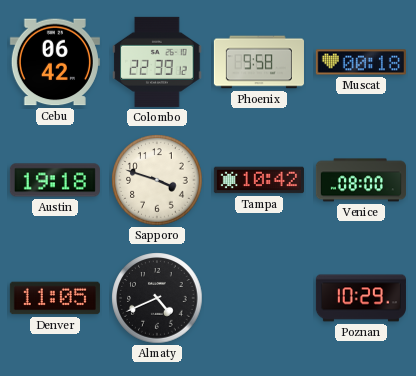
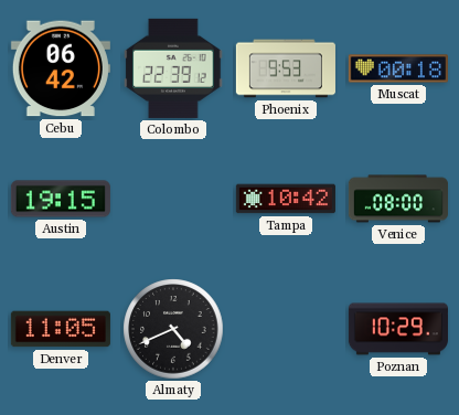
Phoenix: 9:58 -> 9:53
Austin: 19:18 -> 19:15
Sapporo: 3:48 -> none
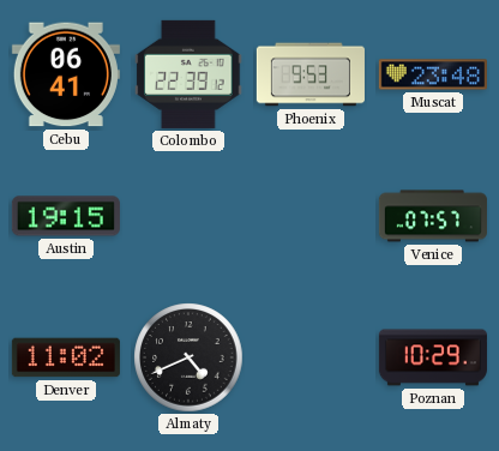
Cebu: 06:42 -> 06:41
Muscat: 00:18 -> 23:48
Tampa: 10:42 -> none
Venice: 08:00 -> 07:57
Denver: 11:05 -> 11:02
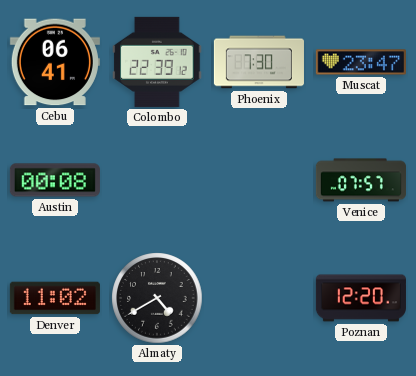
Phoenix: 9:53 -> 7:30
Muscat: 23:48 -> 23:47
Austin: 19:15 -> 00:08
Almaty: 4:41 -> 4:40
Poznan: 10:29 -> 12:20
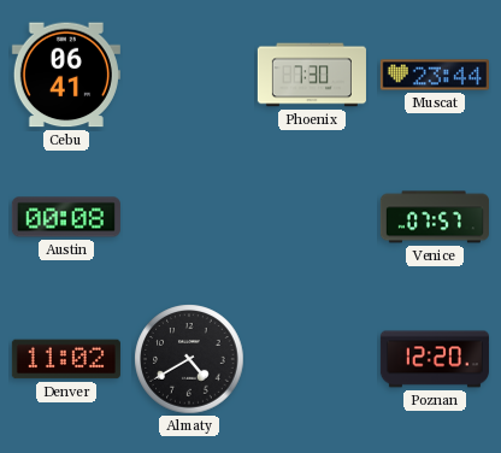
Colombo: 22:39 -> none
Muscat: 23:47 -> 23:44
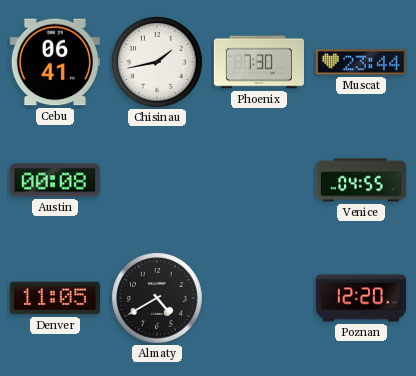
Chisinau: none -> 1:43
Venice: 07:57 -> 04:55
Denver: 11:02 -> 11:05
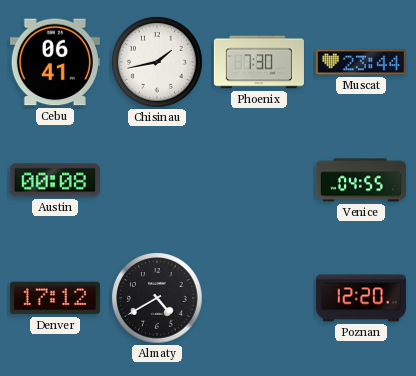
Denver: 11:05 -> 17:12
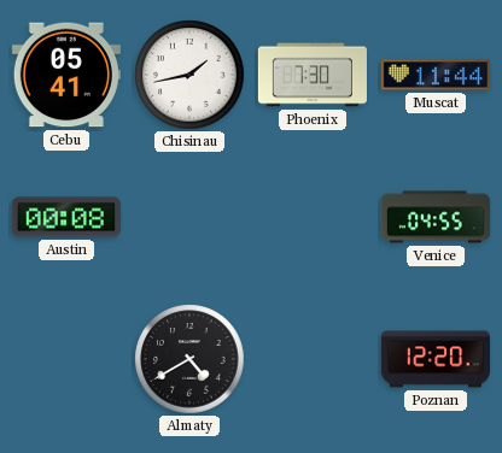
Cebu: 06:41 -> 05:41
Muscat: 23:44 -> 11:44
Denver: 17:12 -> none
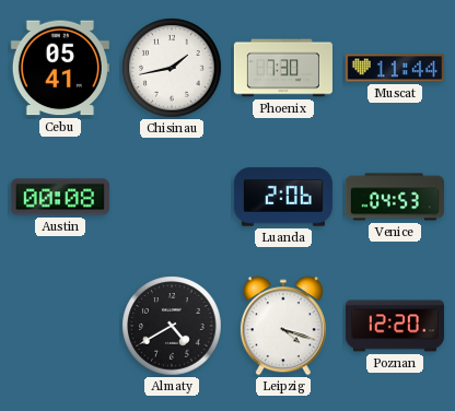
Luanda: none -> 2:06
Venice: 04:55 -> 04:53
Leipzig: none -> 4:18
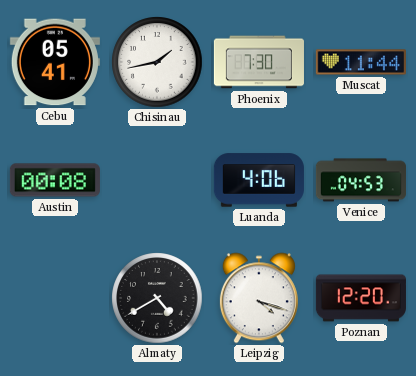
Luanda: 2:06 -> 4:06
